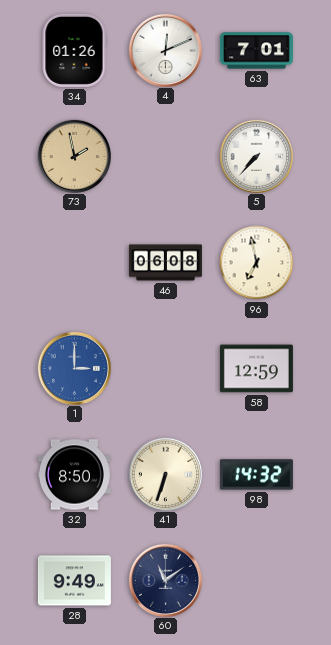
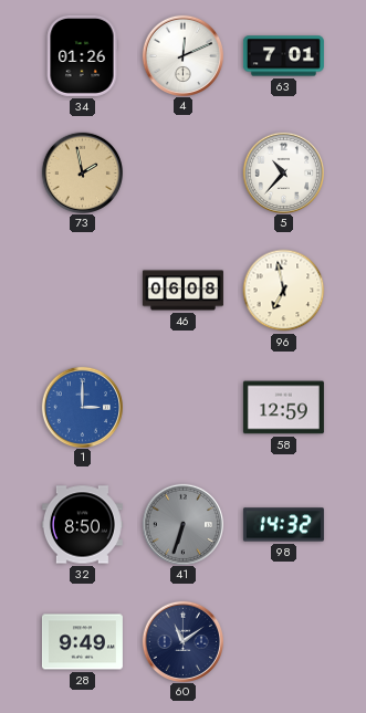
5: 7:37 -> 10:37
41 dial: cream -> grey
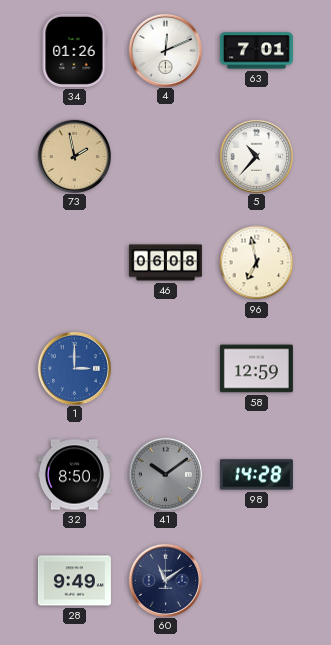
41: 6:33 -> 10:09
98: 14:32 -> 14:28
